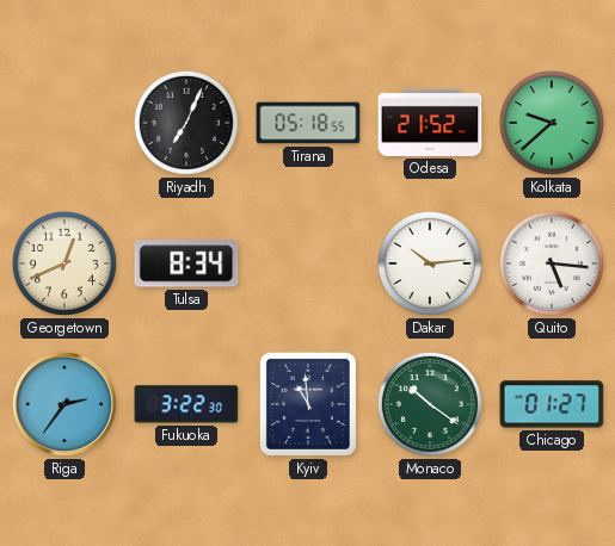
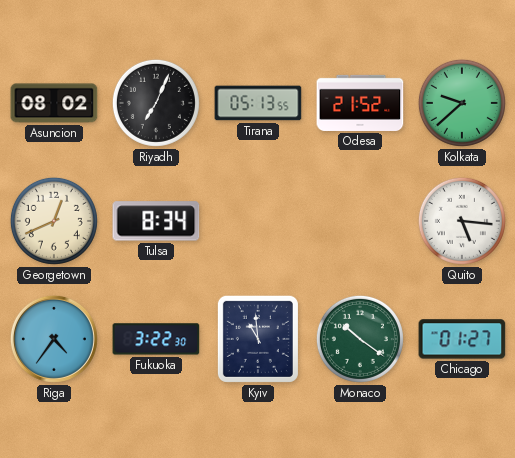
Asuncion: none -> 08:02
Tirana: 05:18 -> 05:13
Dakar: 10:14 -> none
Riga: 2:36 -> 4:36
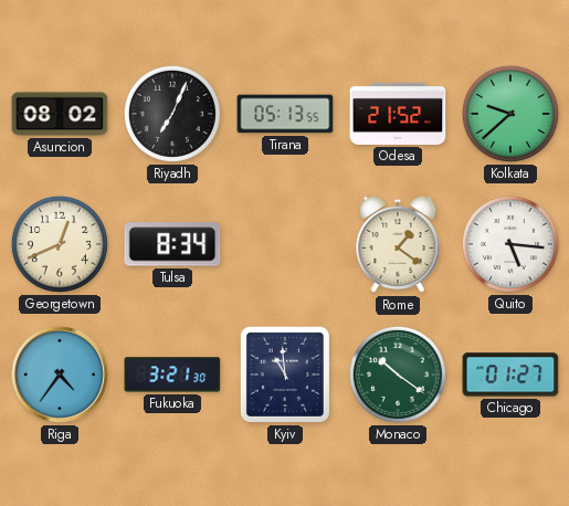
Rome: none -> 1:21
Fukuoka: 3:22 -> 3:21
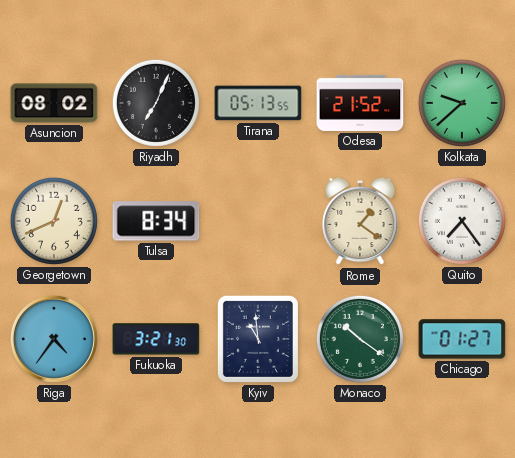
Quito: 5:16 -> 7:24
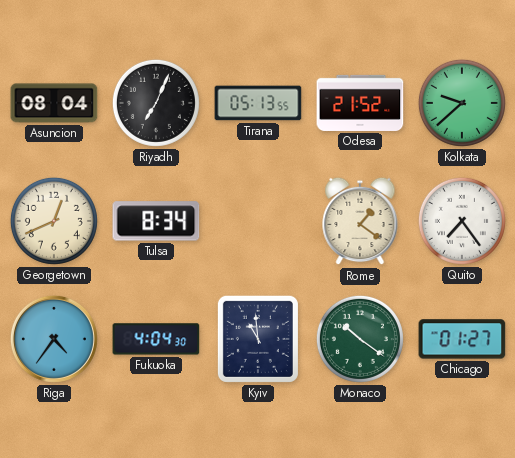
Asuncion: 08:02 -> 08:04
Fukuoka: 3:21 -> 4:04
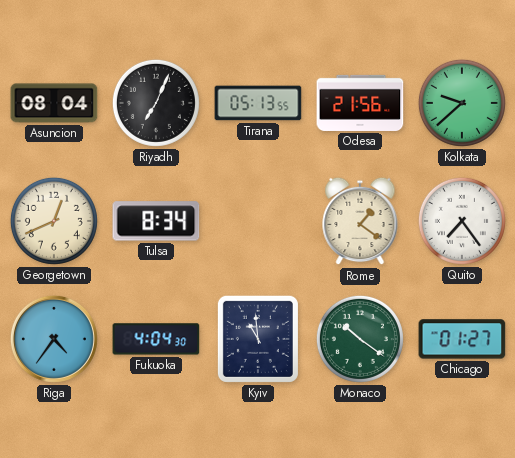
Odesa: 21:52 -> 21:56
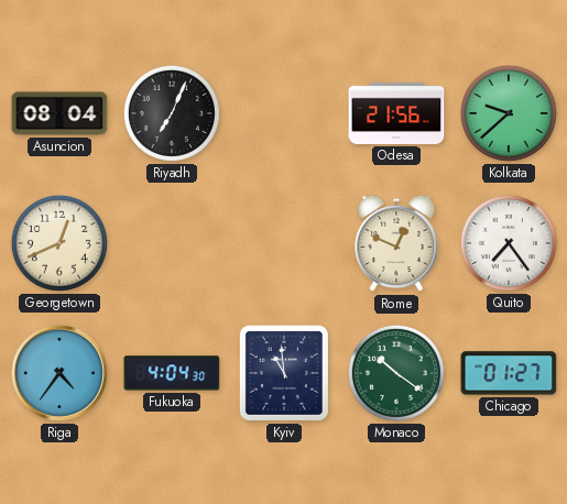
Tirana: 05:13 -> none
Tulsa: 8:34 -> none
Rome: 1:21 -> 12:49
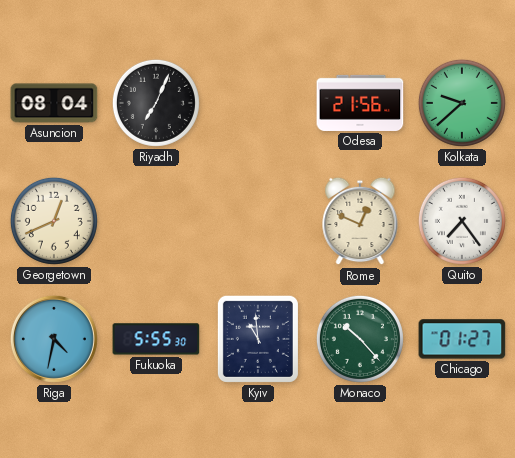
Riga: 4:36 -> 4:32
Fukuoka: 4:04 -> 5:55
Monaco: 10:21 -> 10:23
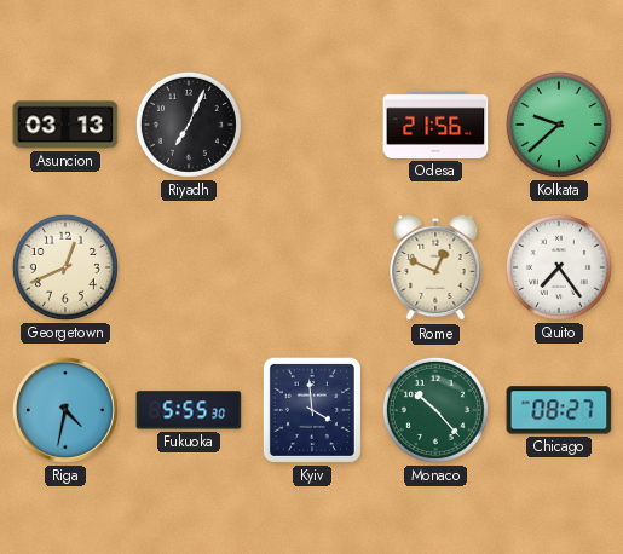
Asuncion: 08:04 -> 03:13
Kyiv: 10:59 -> 3:59
Chicago: 01:27 -> 08:27
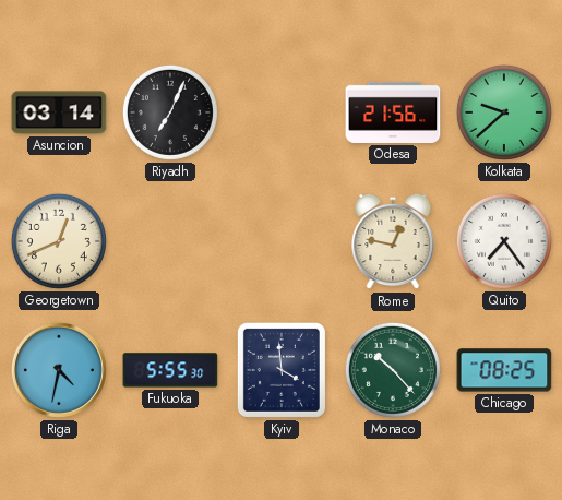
Asuncion: 03:13 -> 03:14
Rome: 12:49 -> 12:47
Chicago: 08:27 -> 08:25
